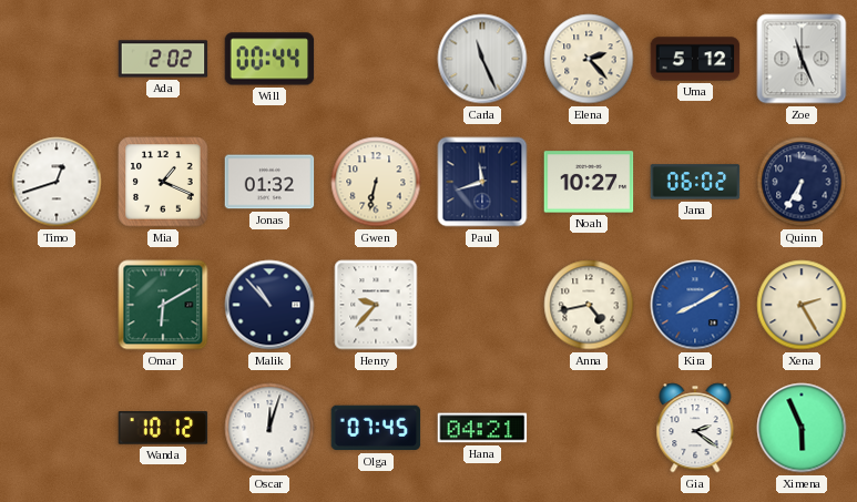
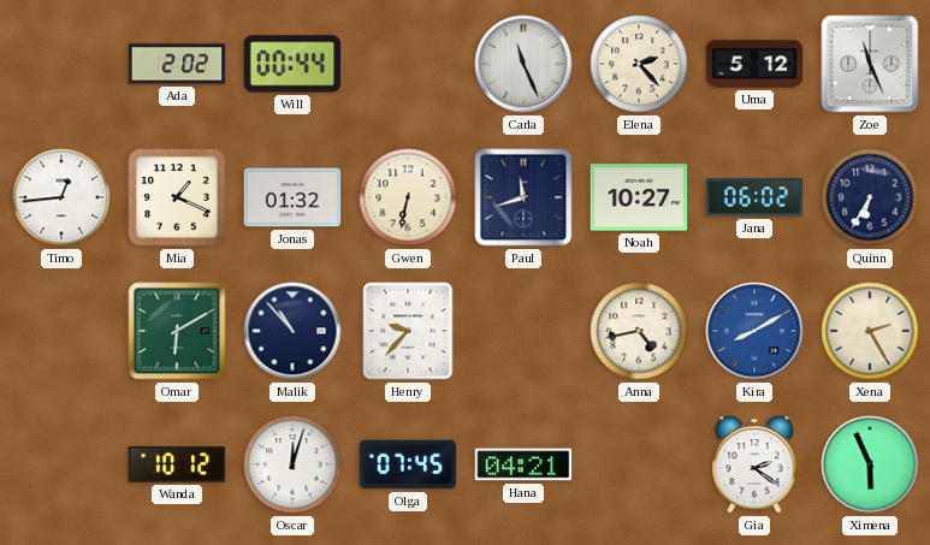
Timo: 12:42 -> 12:44
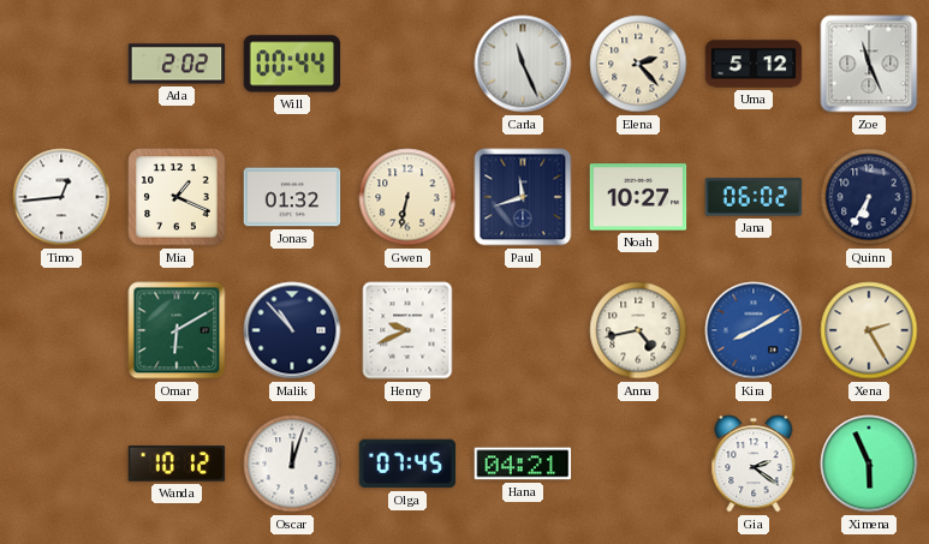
Henry: 9:37 -> 9:41
